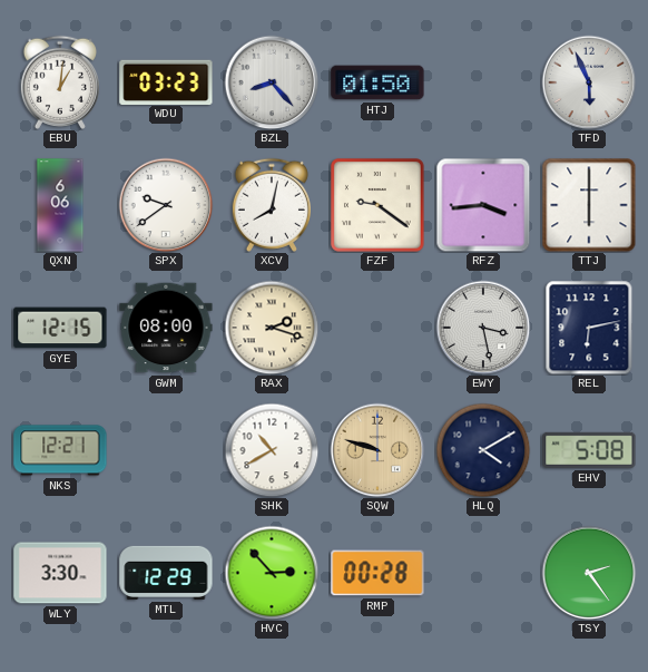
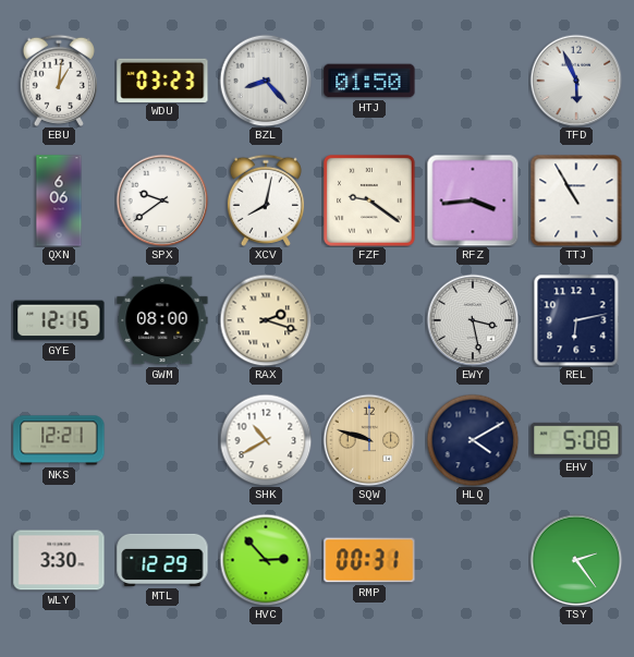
TTJ: 6:00 -> 10:55
RMP: 00:28 -> 00:31
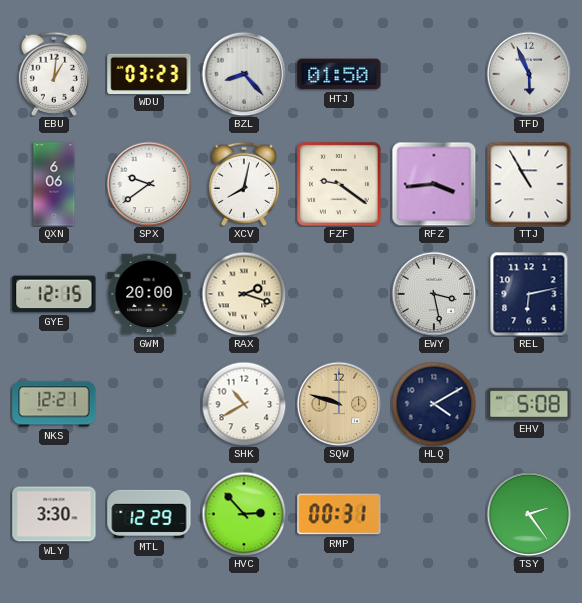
GWM: 08:00 -> 20:00
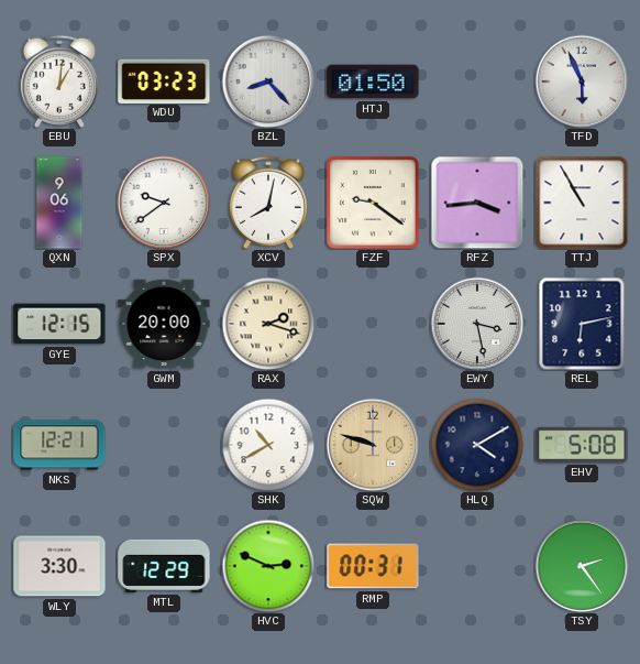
QXN: 6:06 -> 9:06
HVC: 2:53 -> 2:49
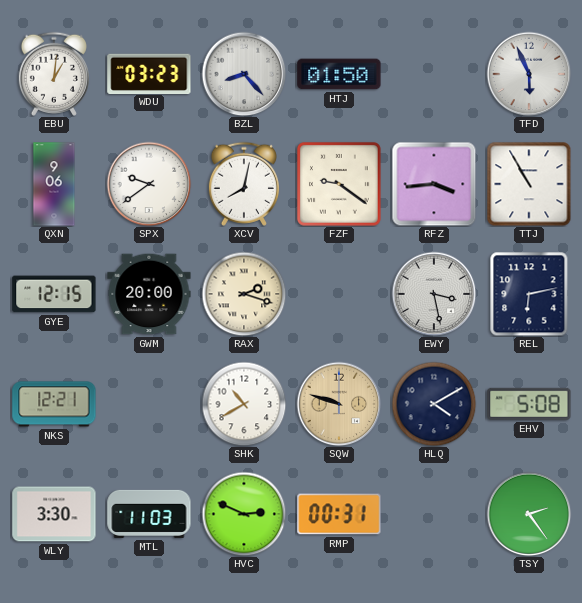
MTL: 12:29 -> 11:03
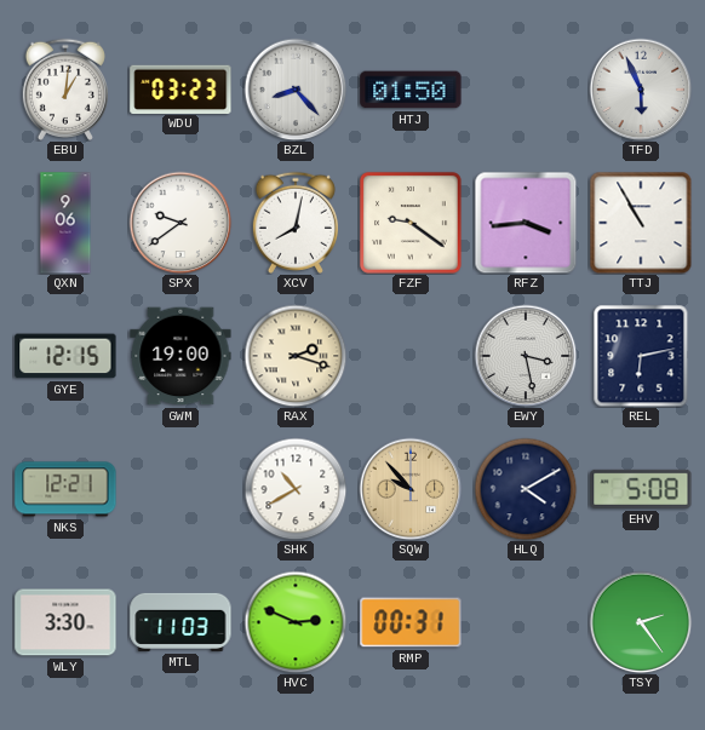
GWM: 20:00 -> 19:00
SQW: 9:48 -> 9:53
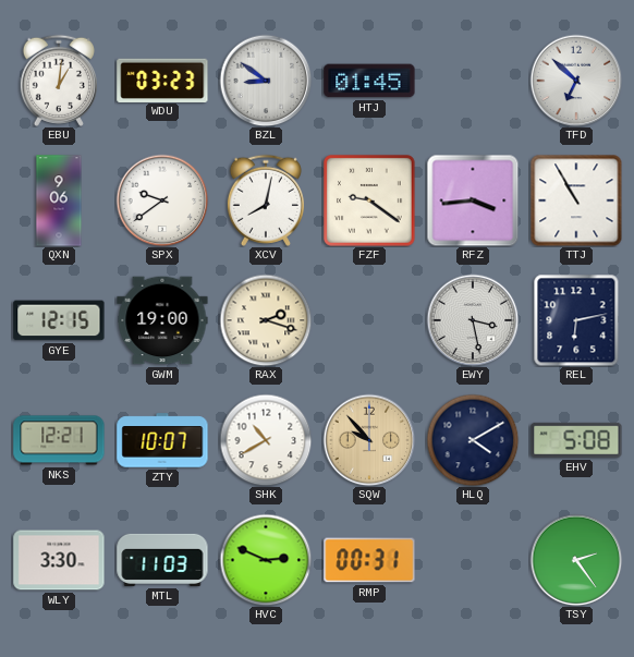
BZL: 8:23 -> 8:51
HTJ: 01:50 -> 01:45
TFD: 5:56 -> 6:52
ZTY: none -> 10:07
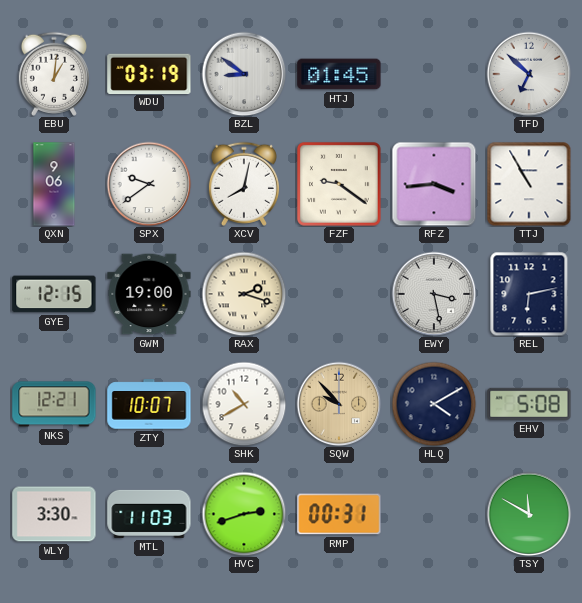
WDU: 03:23 -> 03:19
HVC: 2:49 -> 2:42
TSY: 2:24 -> 11:50
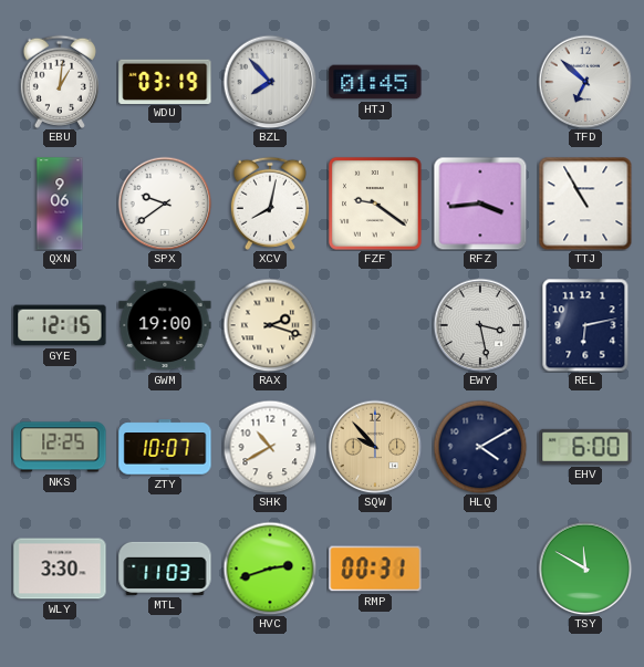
BZL: 8:51 -> 7:53
NKS: 12:21 -> 12:25
EHV: 5:08 -> 6:00
